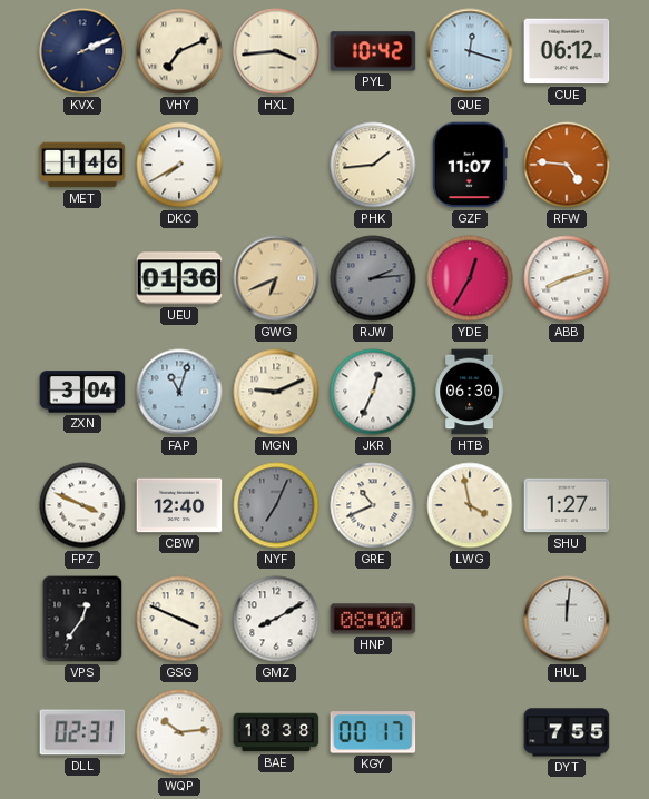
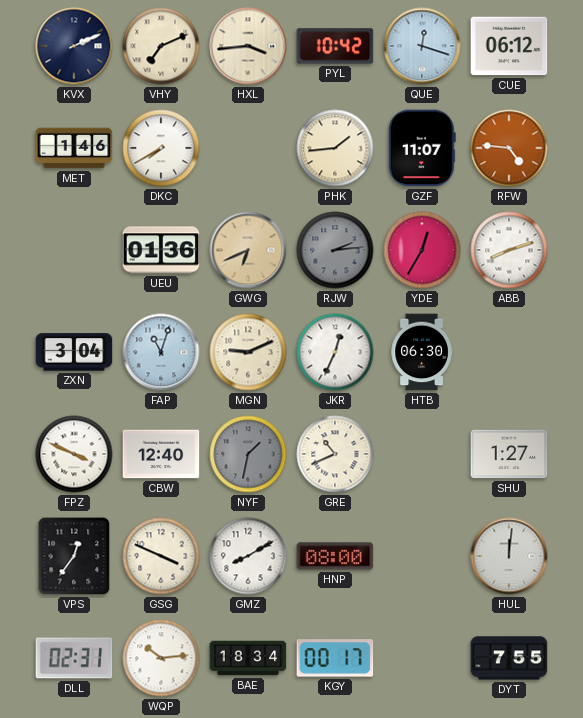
NYF: 7:04 -> 1:32
LWG: 3:58 -> none
BAE: 18:38 -> 18:34
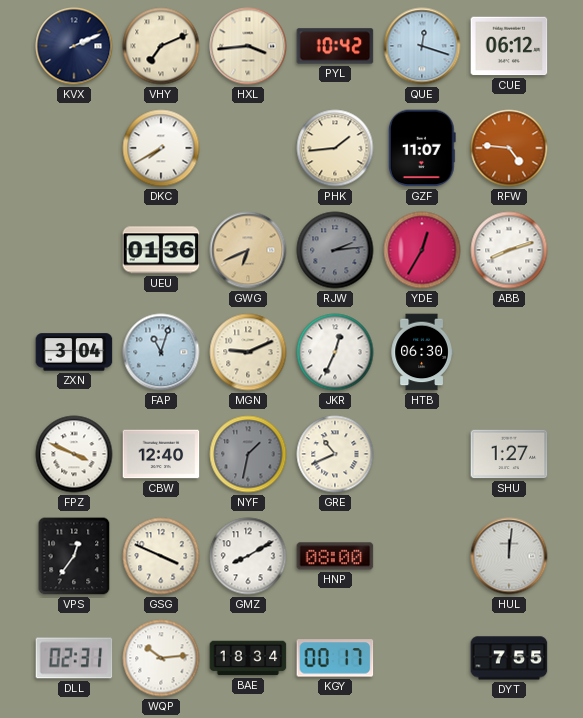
MET: 1:46 -> none
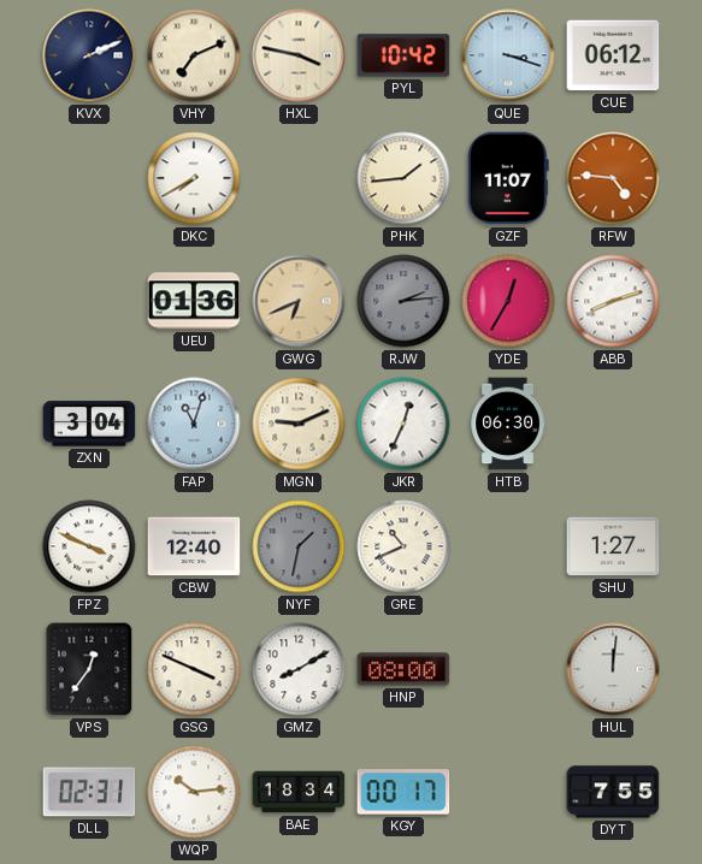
HXL: 3:44 -> 3:47
QUE: 12:18 -> 3:18
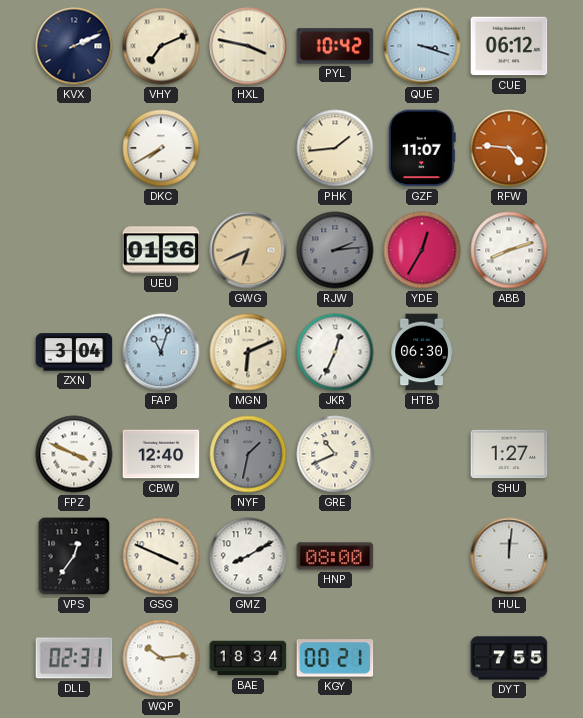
MGN: 9:11 -> 6:11
KGY: 00:17 -> 00:21
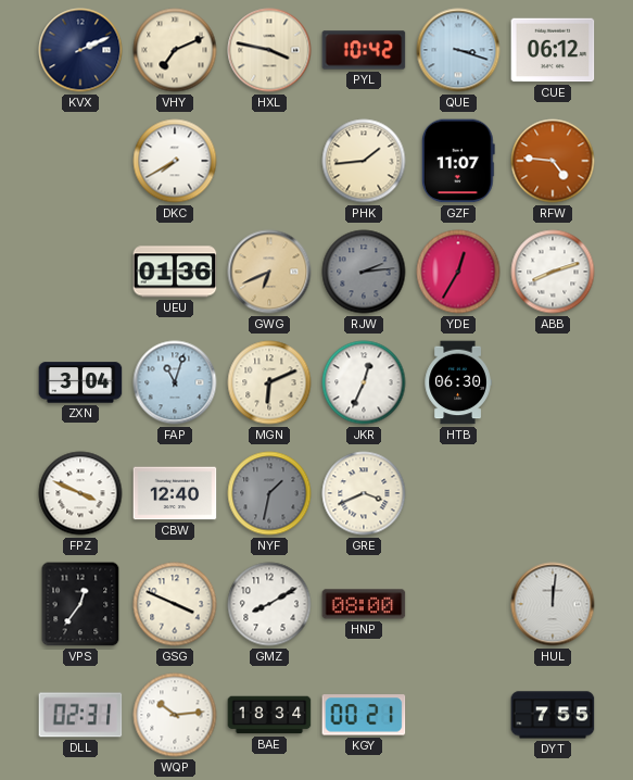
GRE: 10:41 -> 3:41
SHU: 1:27 -> none
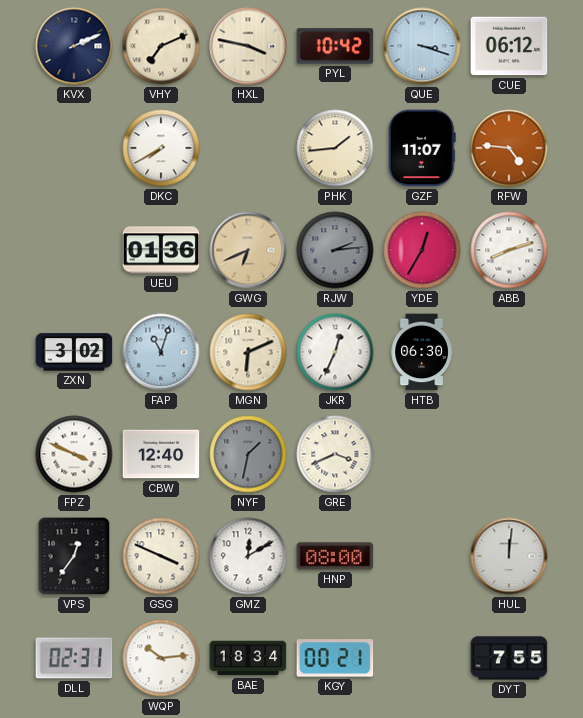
ZXN: 3:04 -> 3:02
GMZ: 8:10 -> 12:10
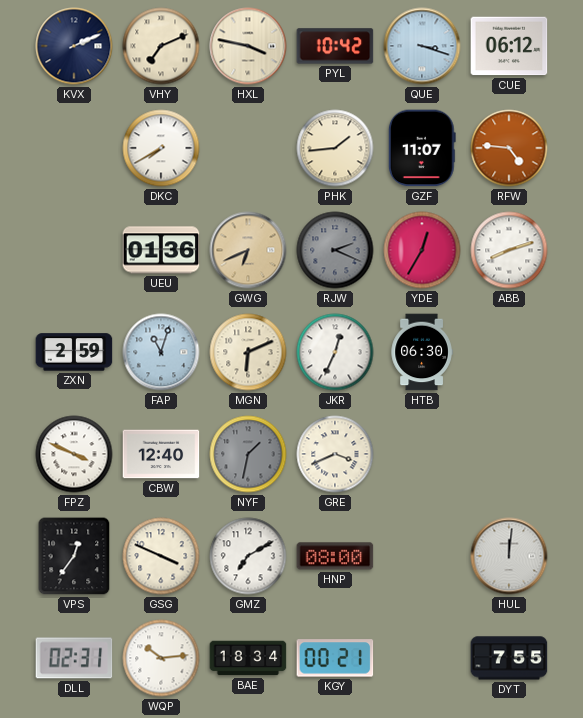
RJW: 2:14 -> 2:19
ZXN: 3:02 -> 2:59
GMZ: 12:10 -> 7:10
